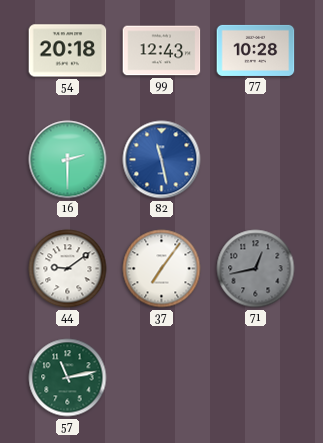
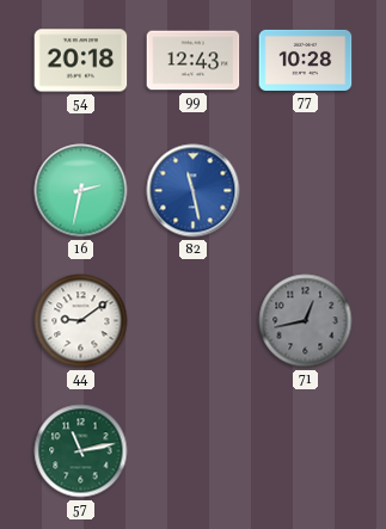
16: 2:30 -> 2:32
37: 7:06 -> none
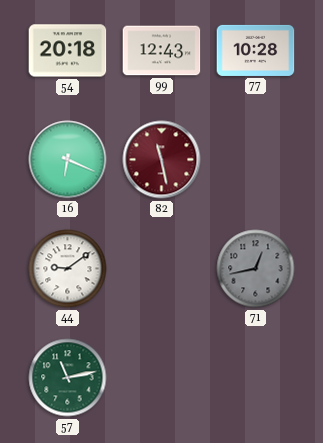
16: 2:32 -> 6:19
82 dial: blue -> burgundy
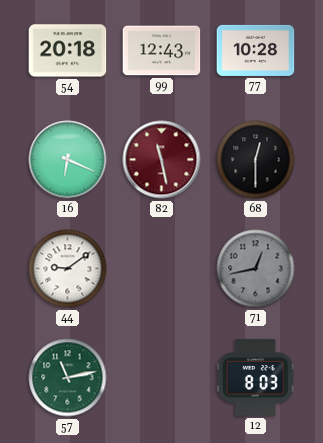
68: none -> 12:30
12: none -> 8:03
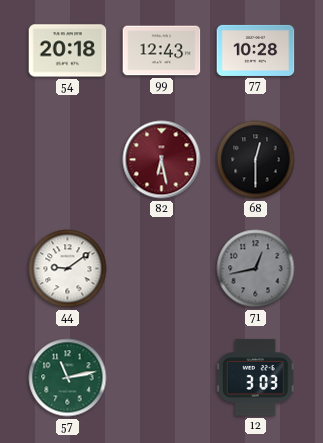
16: 6:19 -> none
82: 11:28 -> 6:28
12: 8:03 -> 3:03
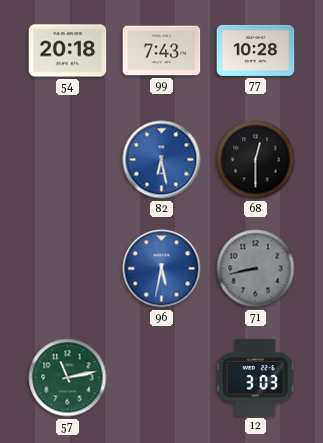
99: 12:43 -> 7:43
82 dial: burgundy -> blue
44: 9:09 -> none
96: none -> 5:32
71: 12:43 -> 8:43
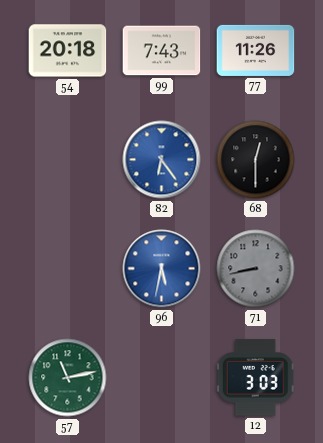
77: 10:28 -> 11:26
82: 6:28 -> 6:24
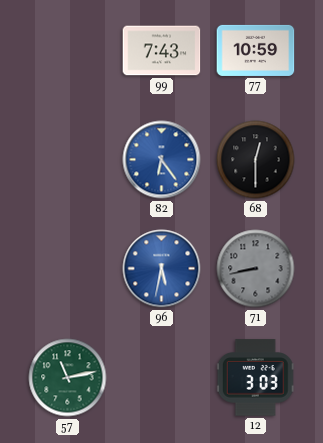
54: 20:18 -> none
77: 11:26 -> 10:59
